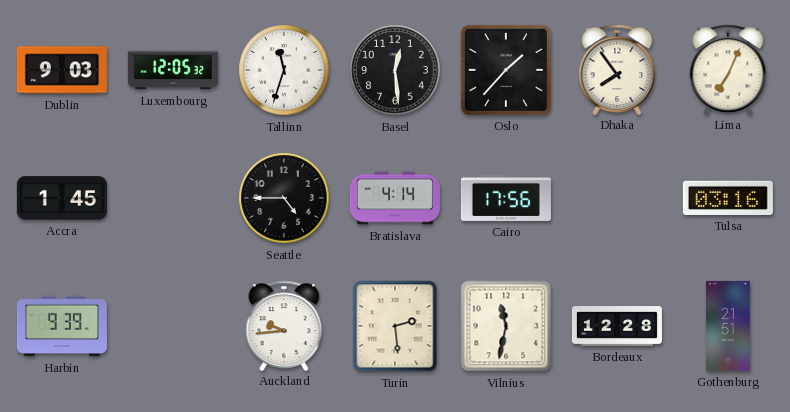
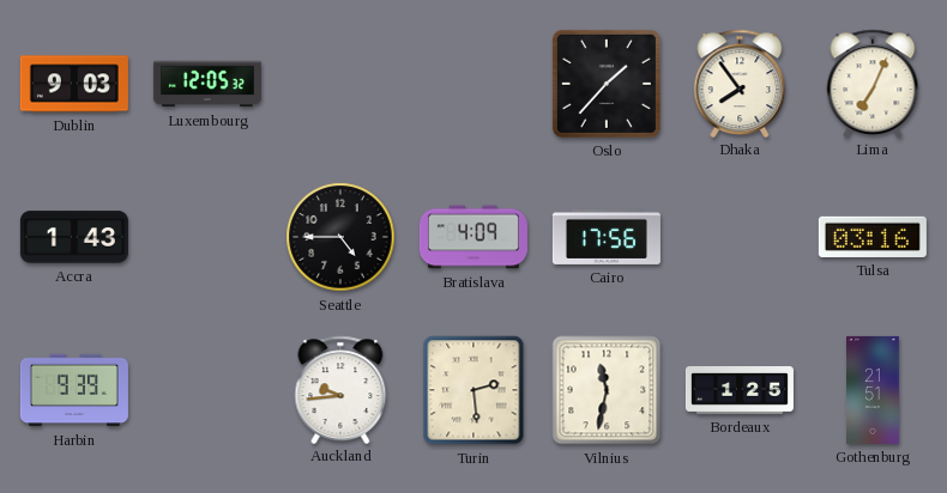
Tallinn: 11:33 -> none
Basel: 12:29 -> none
Accra: 1:45 -> 1:43
Bratislava: 4:14 -> 4:09
Bordeaux: 12:28 -> 1:25
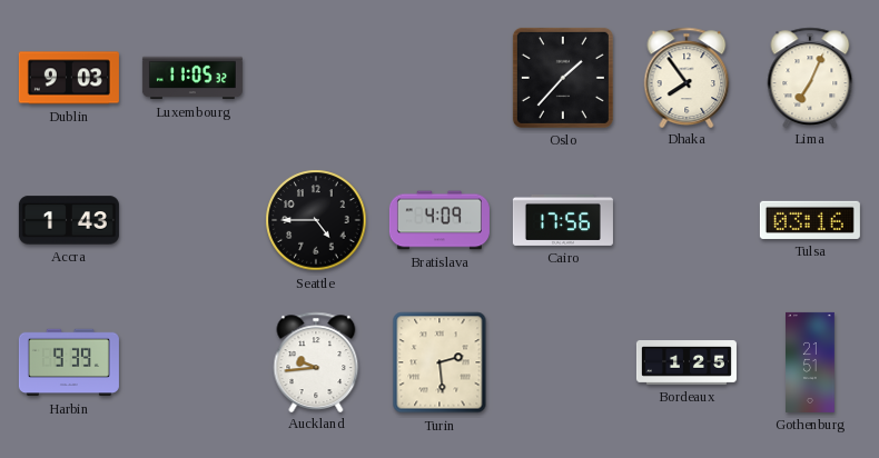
Luxembourg: 12:05 -> 11:05
Vilnius: 11:32 -> none
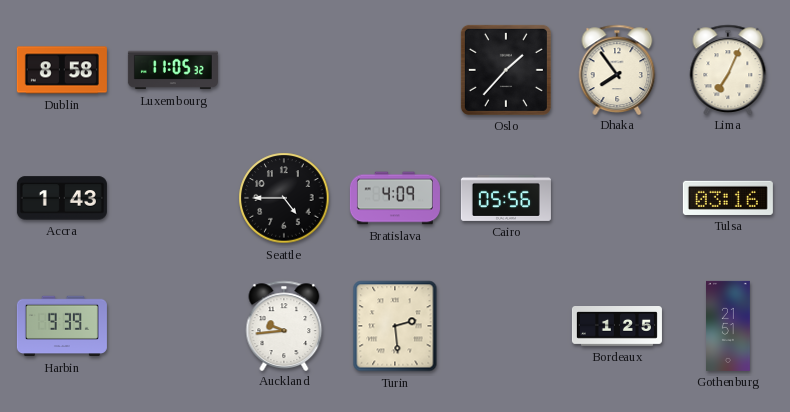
Dublin: 9:03 -> 8:58
Cairo: 17:56 -> 05:56
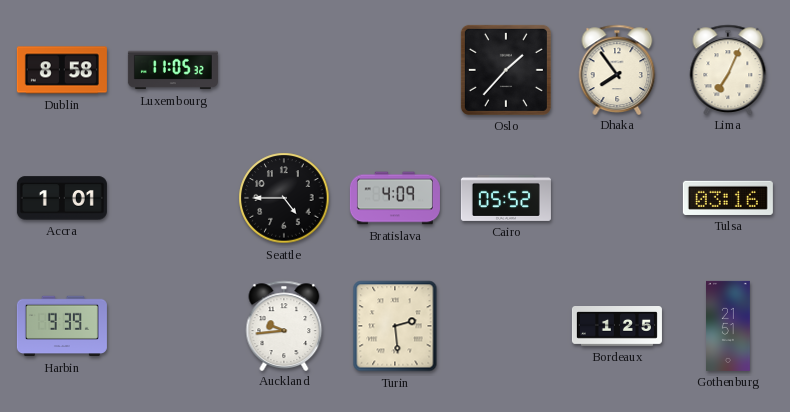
Accra: 1:43 -> 1:01
Cairo: 05:56 -> 05:52
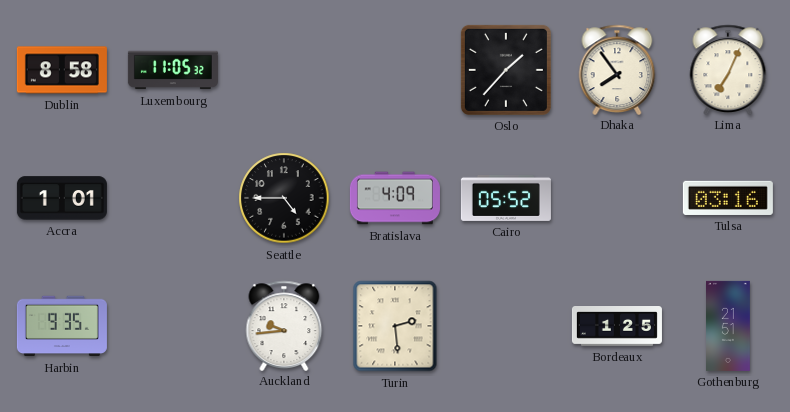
Harbin: 9:39 -> 9:35
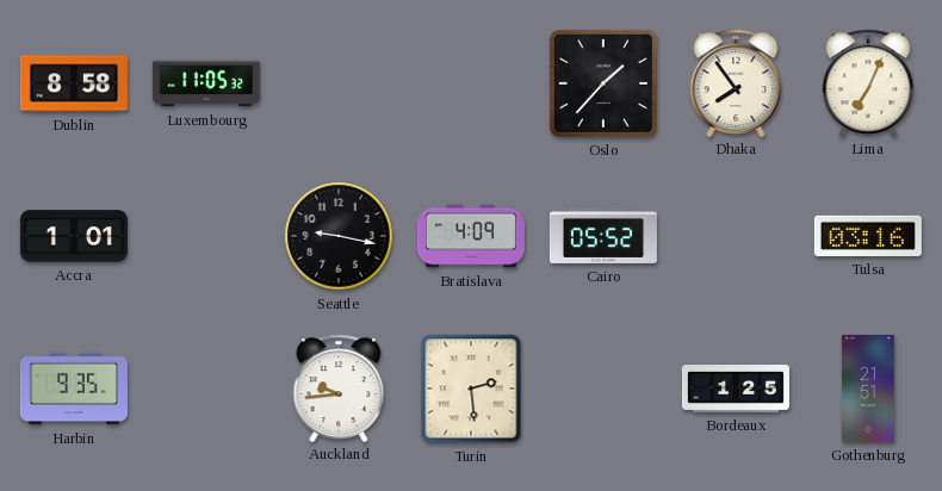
Seattle: 4:45 -> 9:17
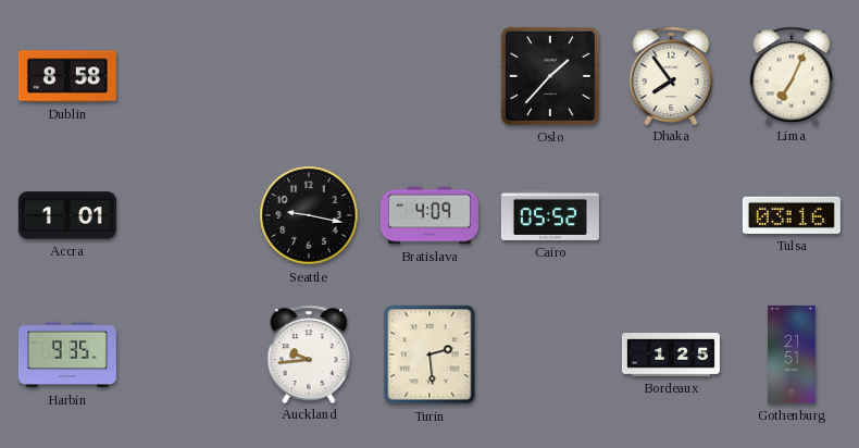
Luxembourg: 11:05 -> none
